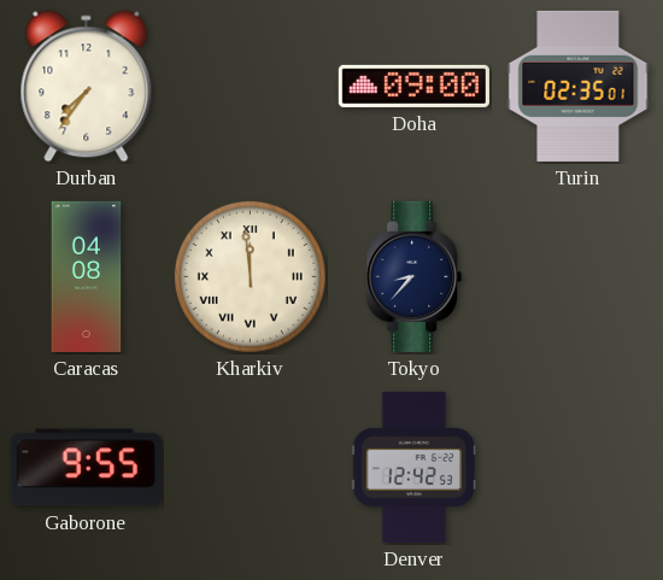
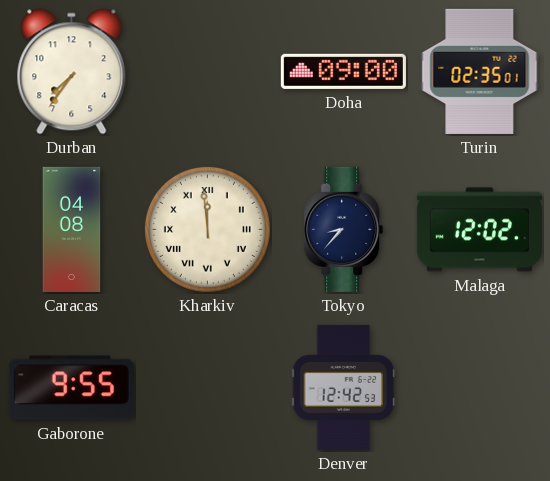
Malaga: none -> 12:02
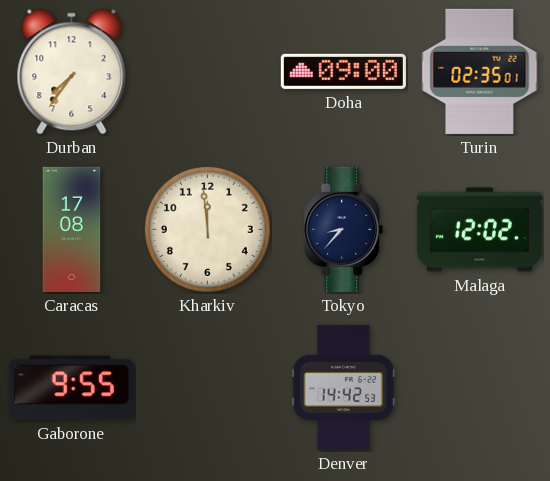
Caracas: 04:08 -> 17:08
Kharkiv numerals: Roman -> Arabic
Denver: 12:42 -> 14:42
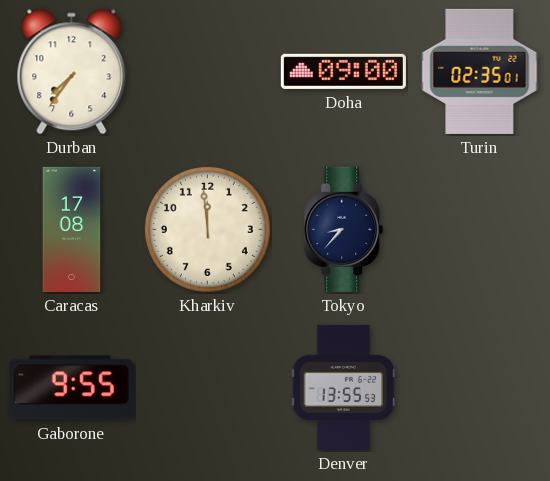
Malaga: 12:02 -> none
Denver: 14:42 -> 13:55
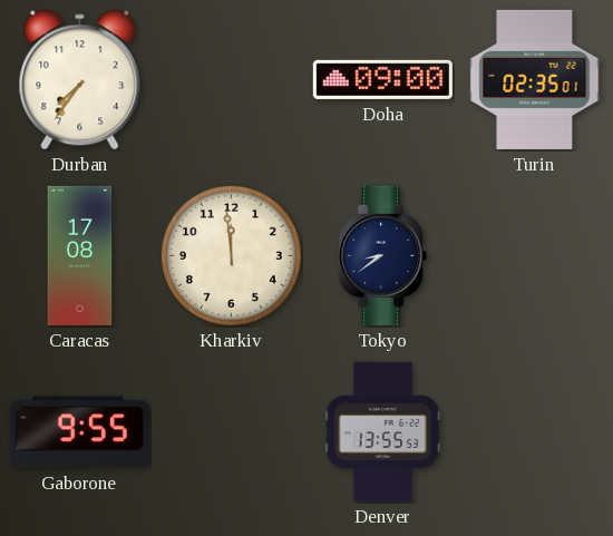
Tokyo: 8:37 -> 8:39
